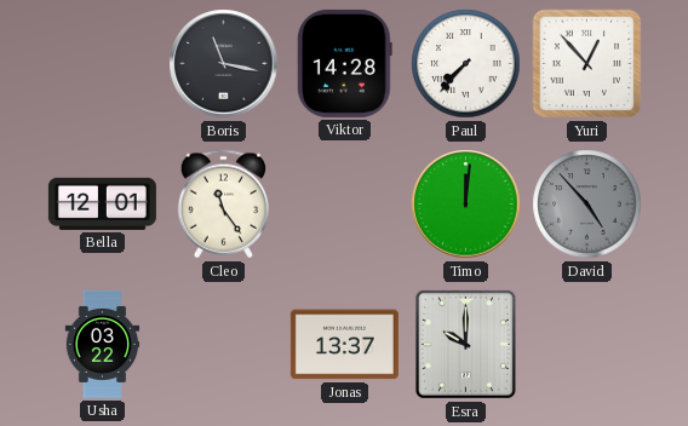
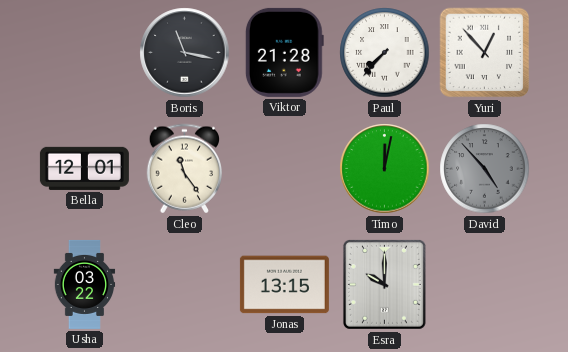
Viktor: 14:28 -> 21:28
Timo: 12:01 -> 12:02
Jonas: 13:37 -> 13:15
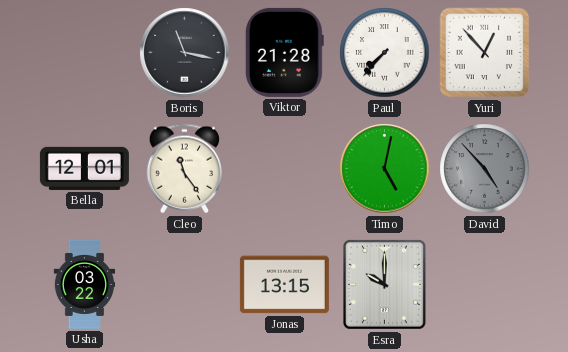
Timo: 12:02 -> 5:02
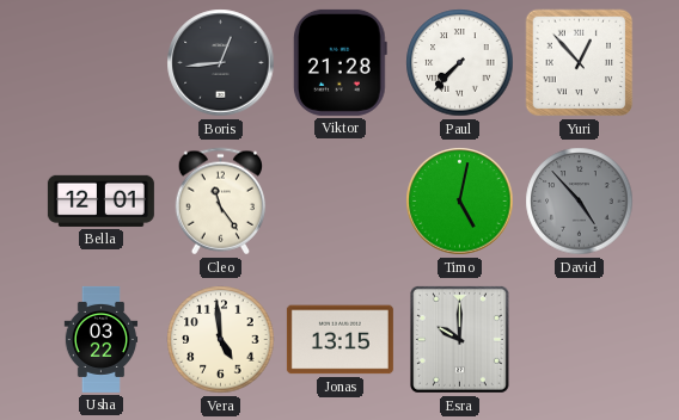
Boris: 11:17 -> 12:44
Vera: none -> 4:59
